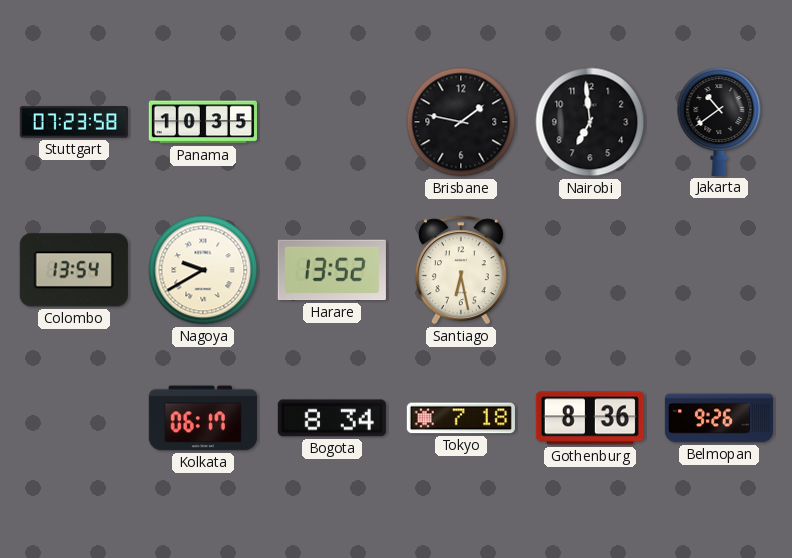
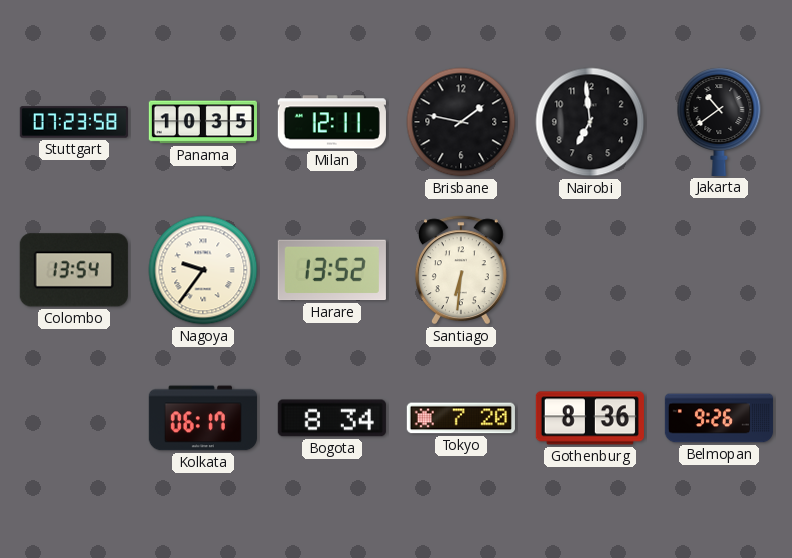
Milan: none -> 12:11
Nagoya: 9:40 -> 9:36
Santiago: 6:28 -> 6:31
Tokyo: 7:18 -> 7:20
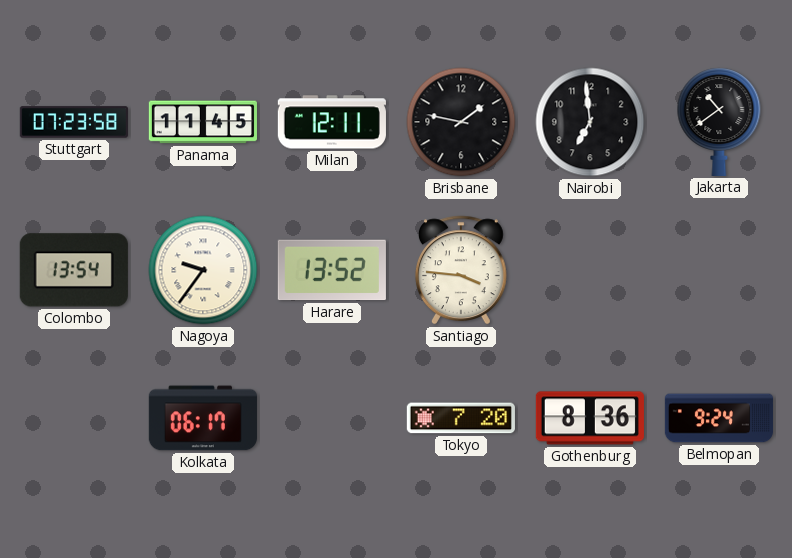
Panama: 10:35 -> 11:45
Santiago: 6:31 -> 3:46
Bogota: 8:34 -> none
Belmopan: 9:26 -> 9:24
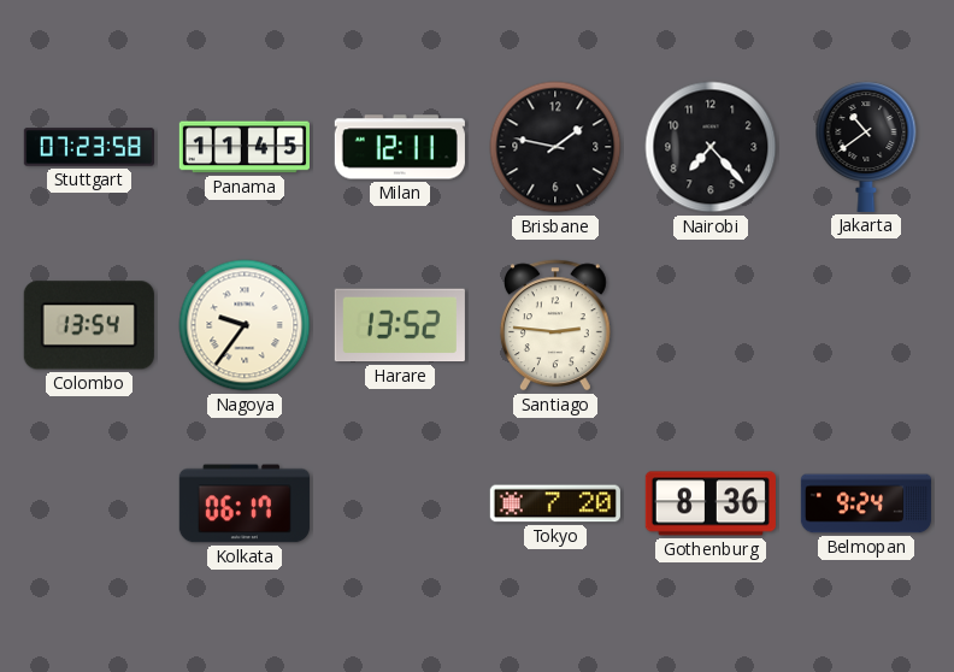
Nairobi: 6:59 -> 7:23
Santiago: 3:46 -> 2:46
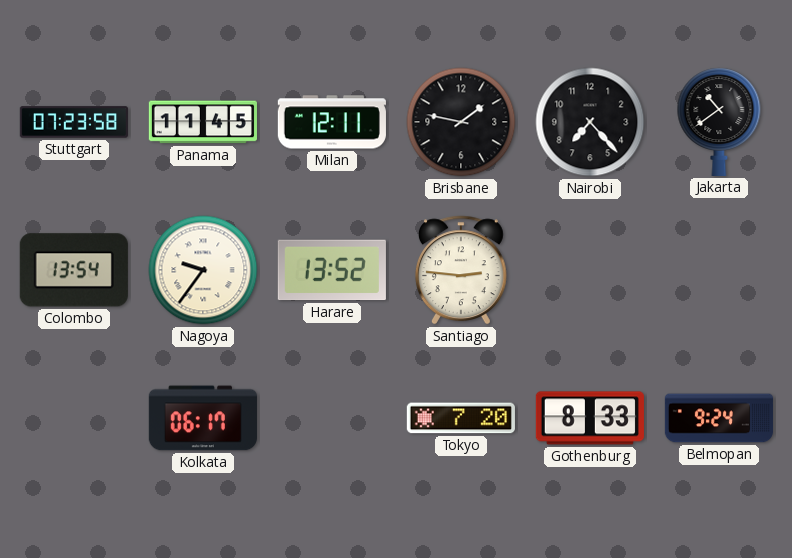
Gothenburg: 8:36 -> 8:33
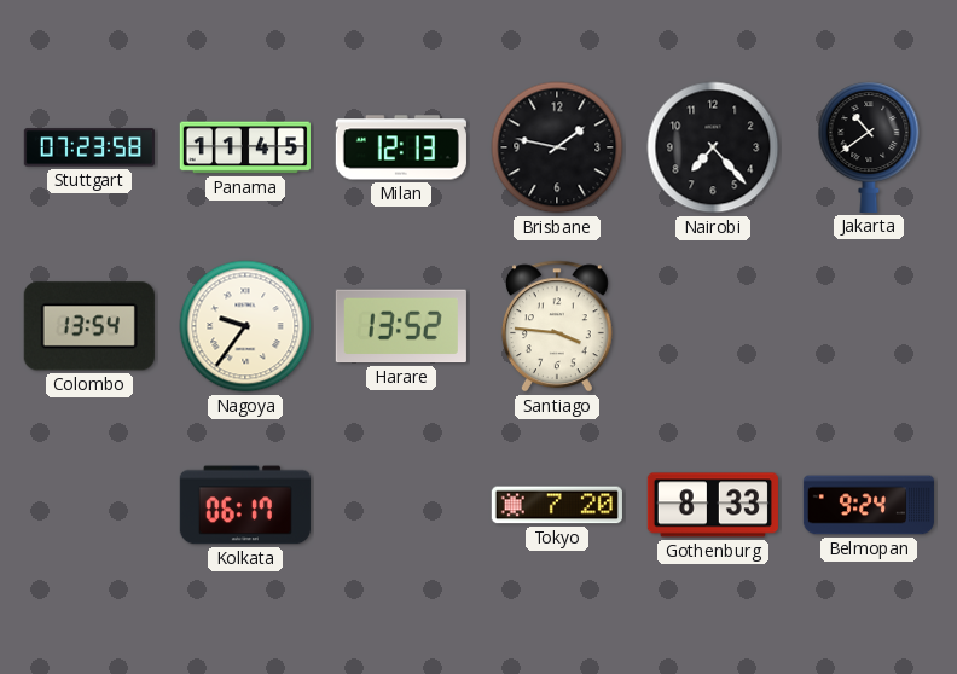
Milan: 12:11 -> 12:13
Santiago: 2:46 -> 3:46
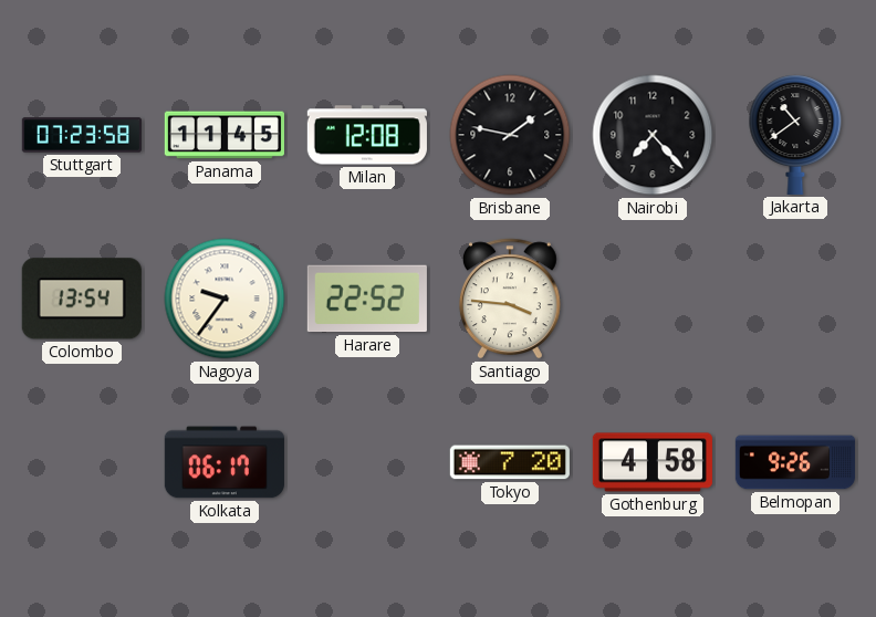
Milan: 12:13 -> 12:08
Harare: 13:52 -> 22:52
Gothenburg: 8:33 -> 4:58
Belmopan: 9:24 -> 9:26
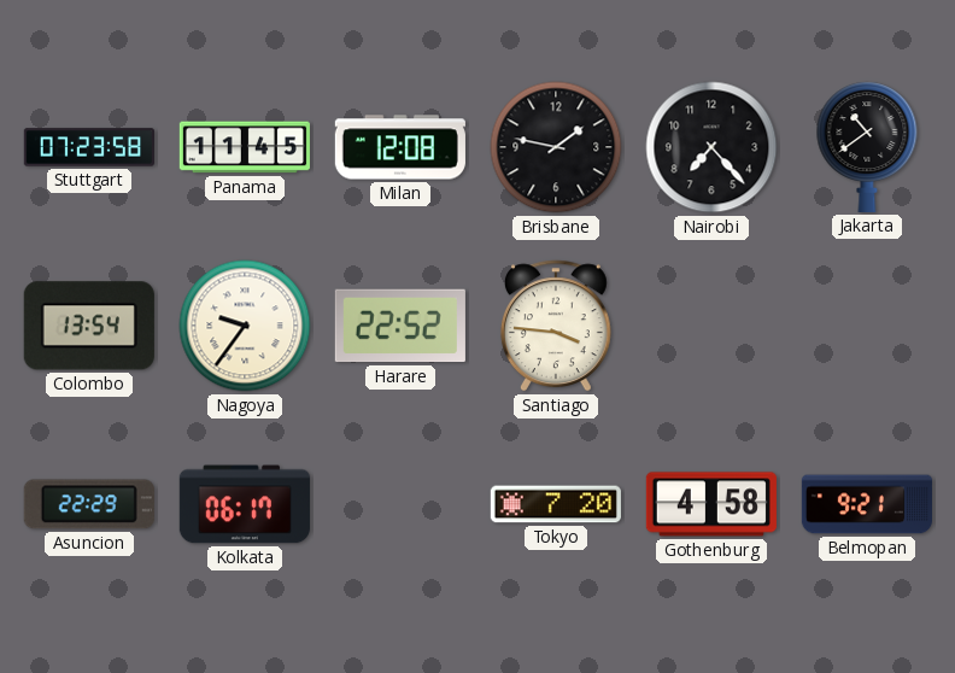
Asuncion: none -> 22:29
Belmopan: 9:26 -> 9:21
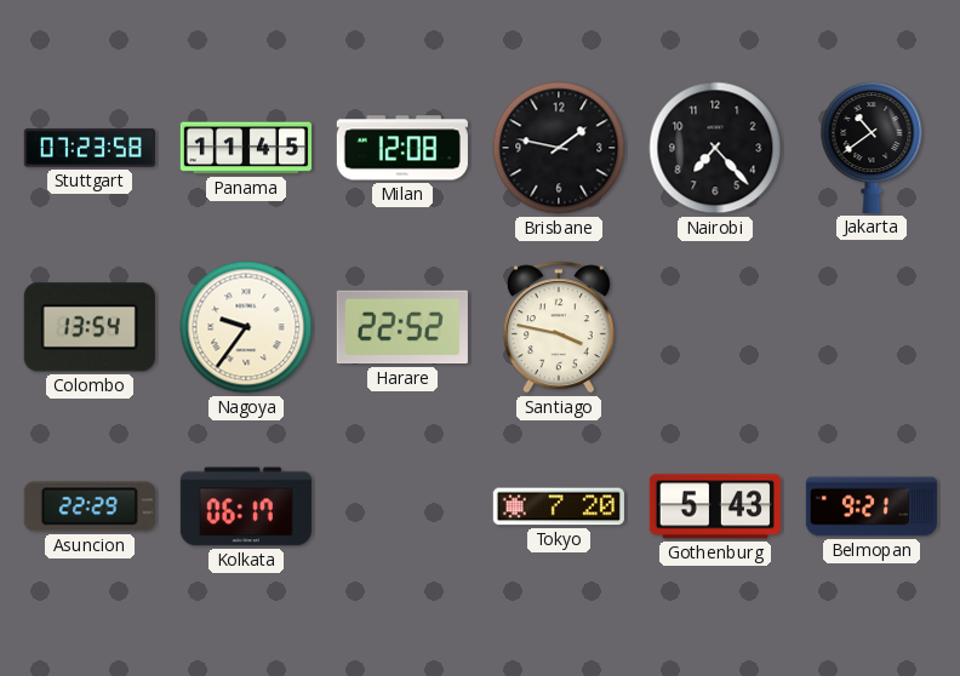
Santiago: 3:46 -> 3:47
Gothenburg: 4:58 -> 5:43
